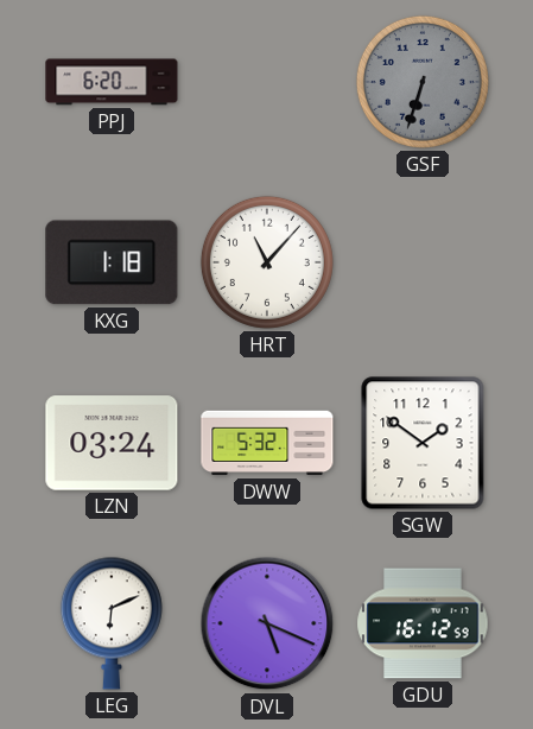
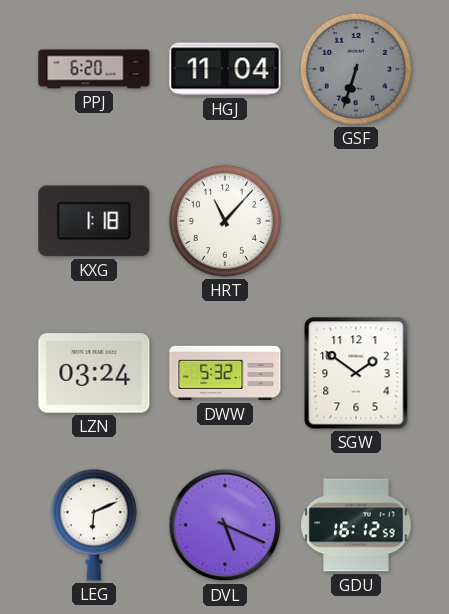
HGJ: none -> 11:04
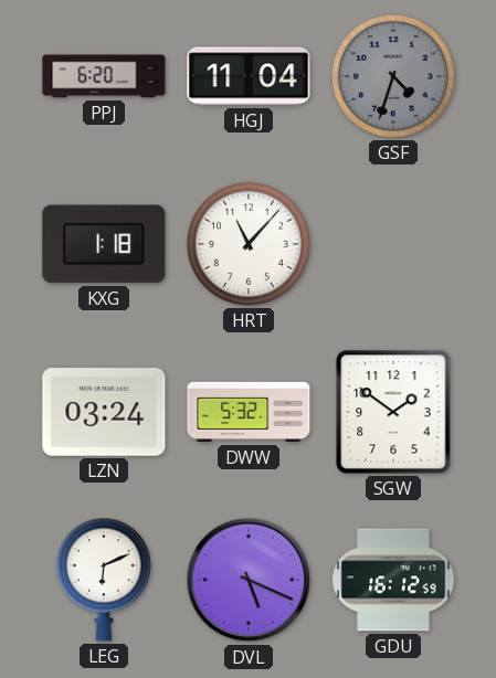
GSF: 6:33 -> 4:33
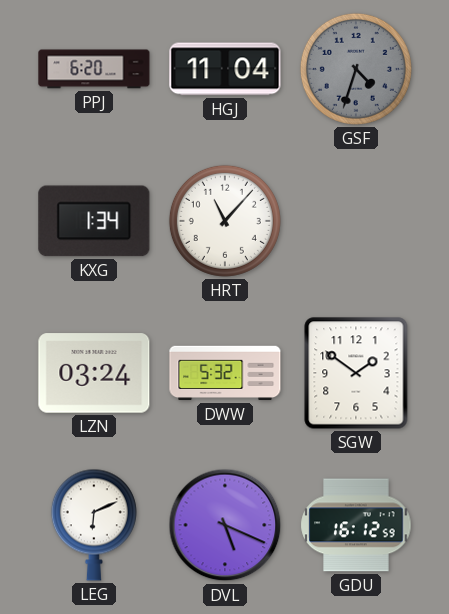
KXG: 1:18 -> 1:34
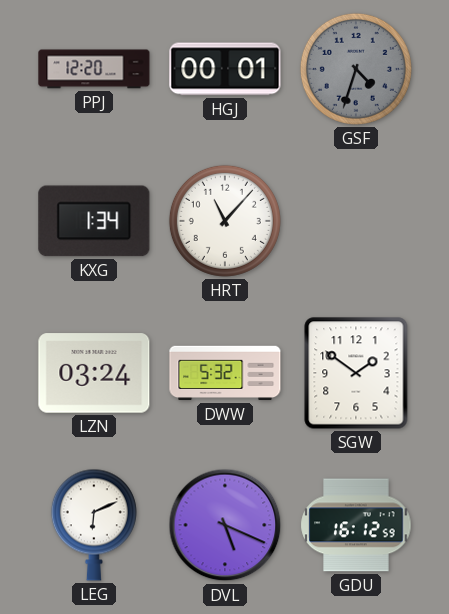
PPJ: 6:20 -> 12:20
HGJ: 11:04 -> 00:01
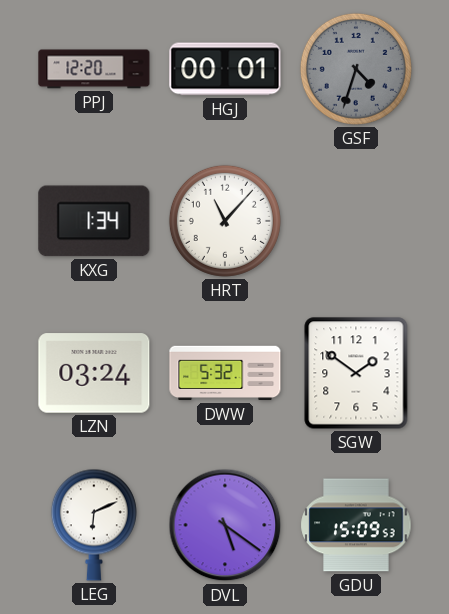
DVL: 5:19 -> 5:21
GDU: 16:12 -> 15:09
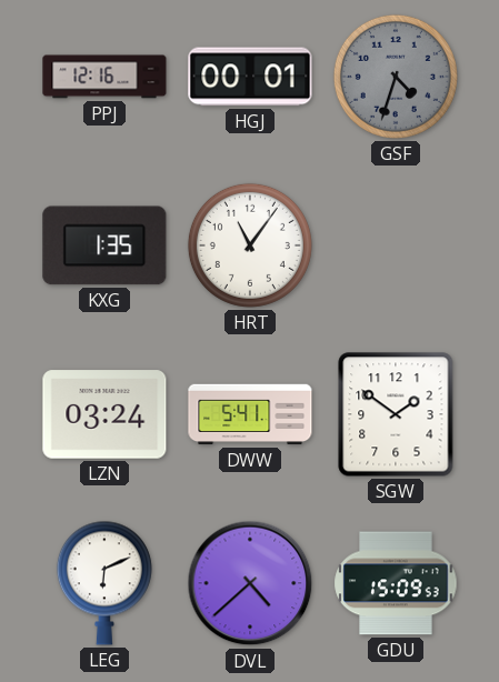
PPJ: 12:20 -> 12:16
KXG: 1:34 -> 1:35
HRT: 11:07 -> 11:06
DWW: 5:32 -> 5:41
DVL: 5:21 -> 4:38
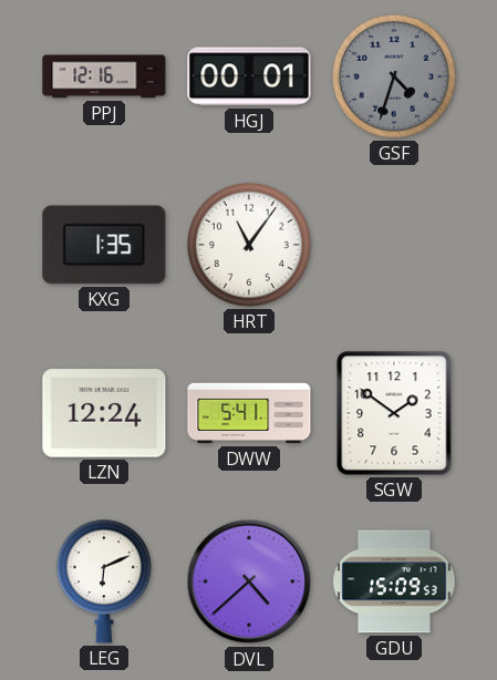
LZN: 03:24 -> 12:24
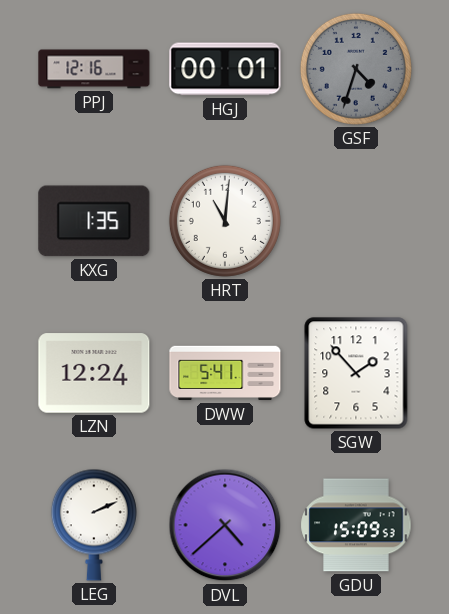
HRT: 11:06 -> 11:01
SGW: 1:51 -> 1:53
LEG: 6:11 -> 2:11
